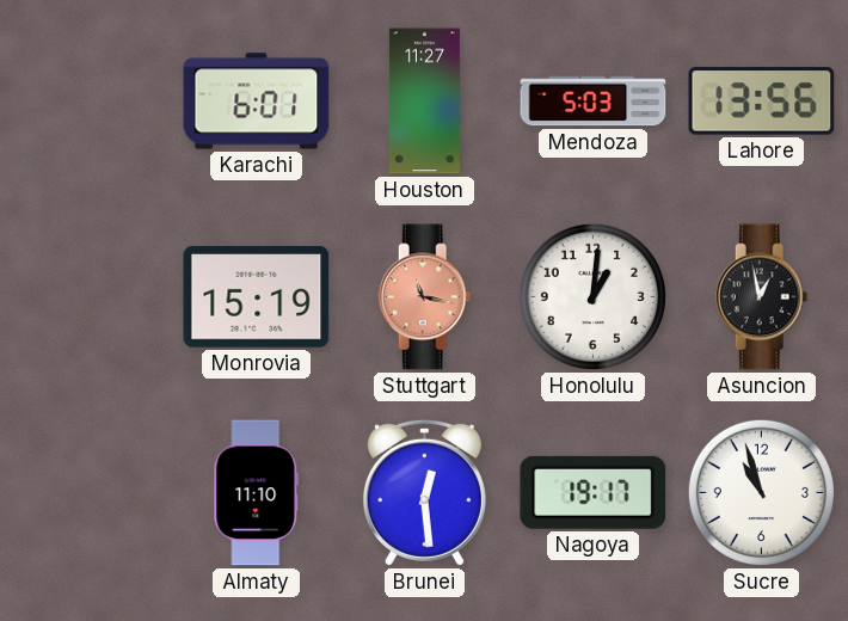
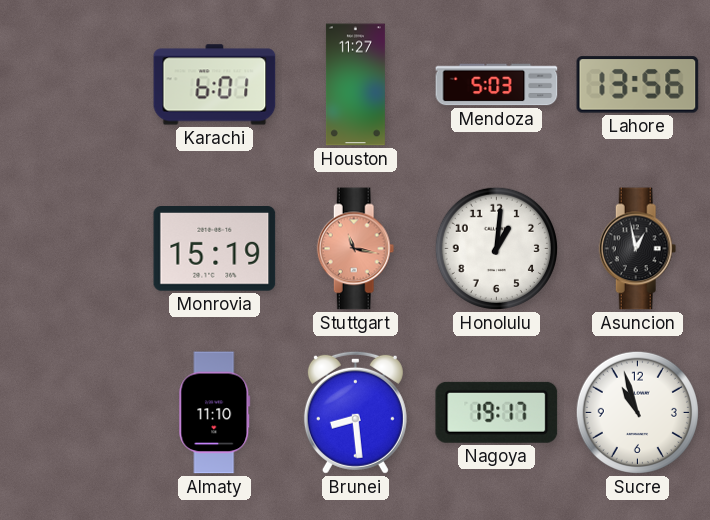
Brunei: 12:29 -> 8:29
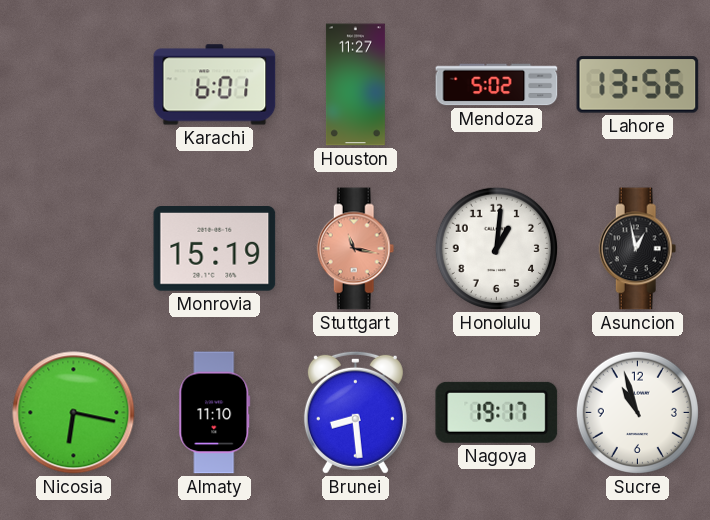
Mendoza: 5:03 -> 5:02
Nicosia: none -> 6:17
